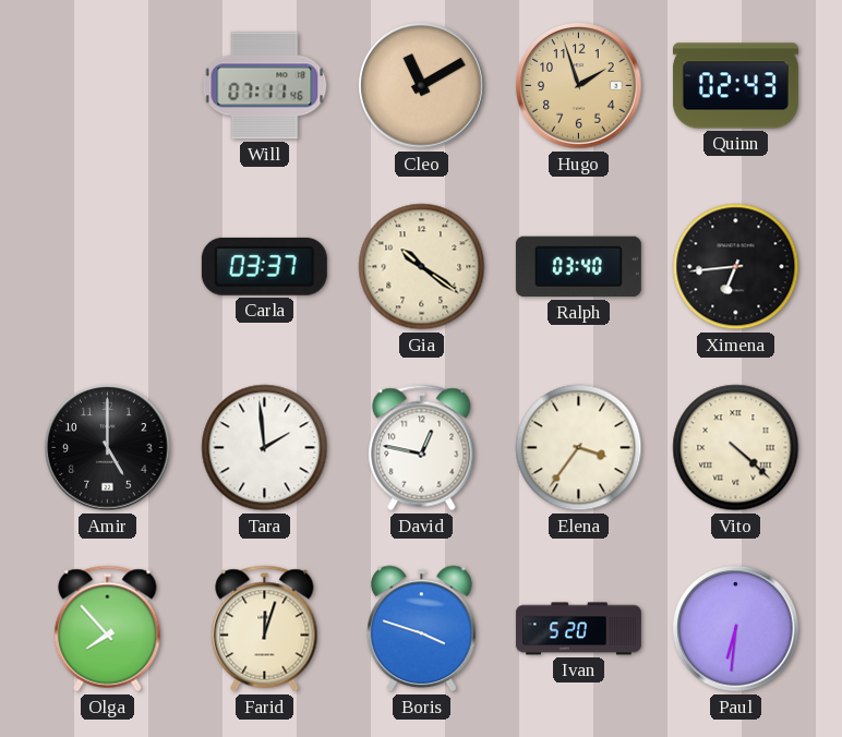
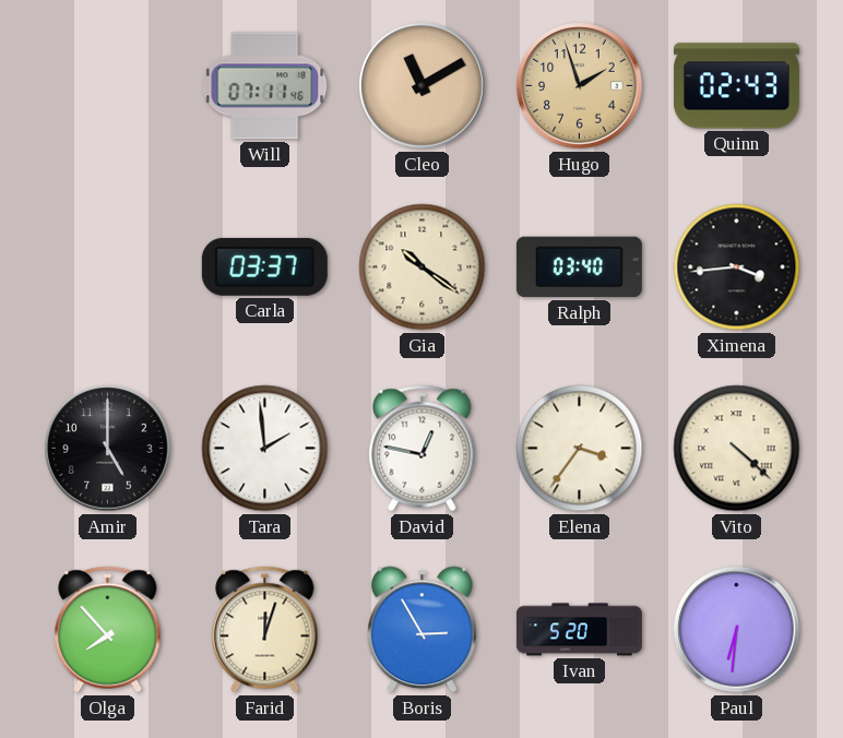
Ximena: 6:44 -> 3:44
Boris: 3:48 -> 2:55
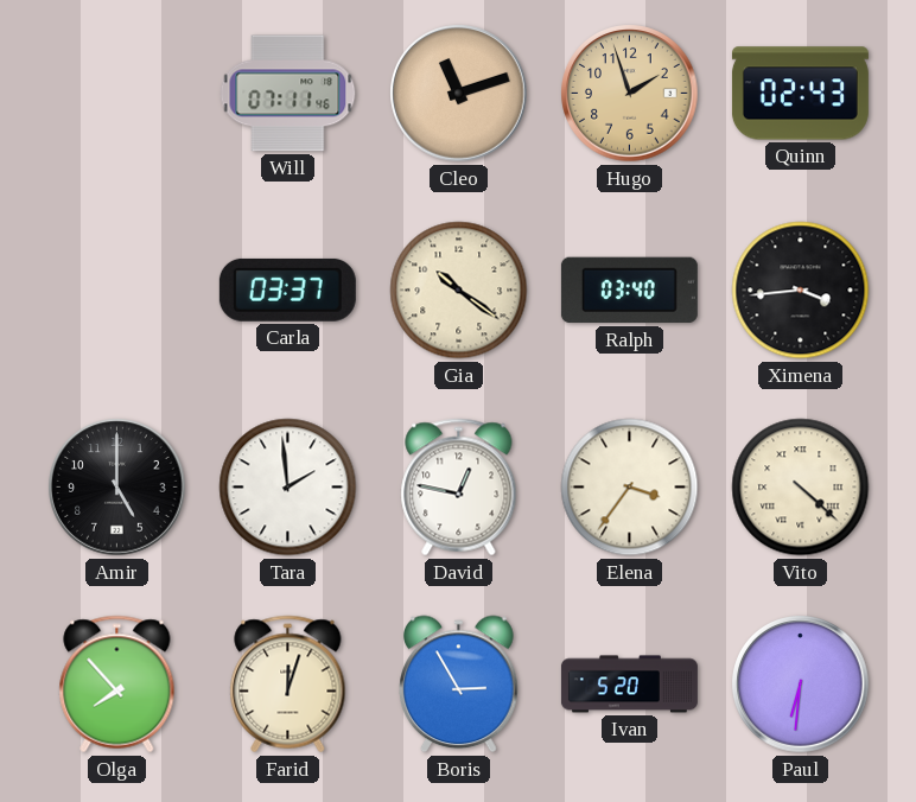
Cleo: 11:10 -> 11:12
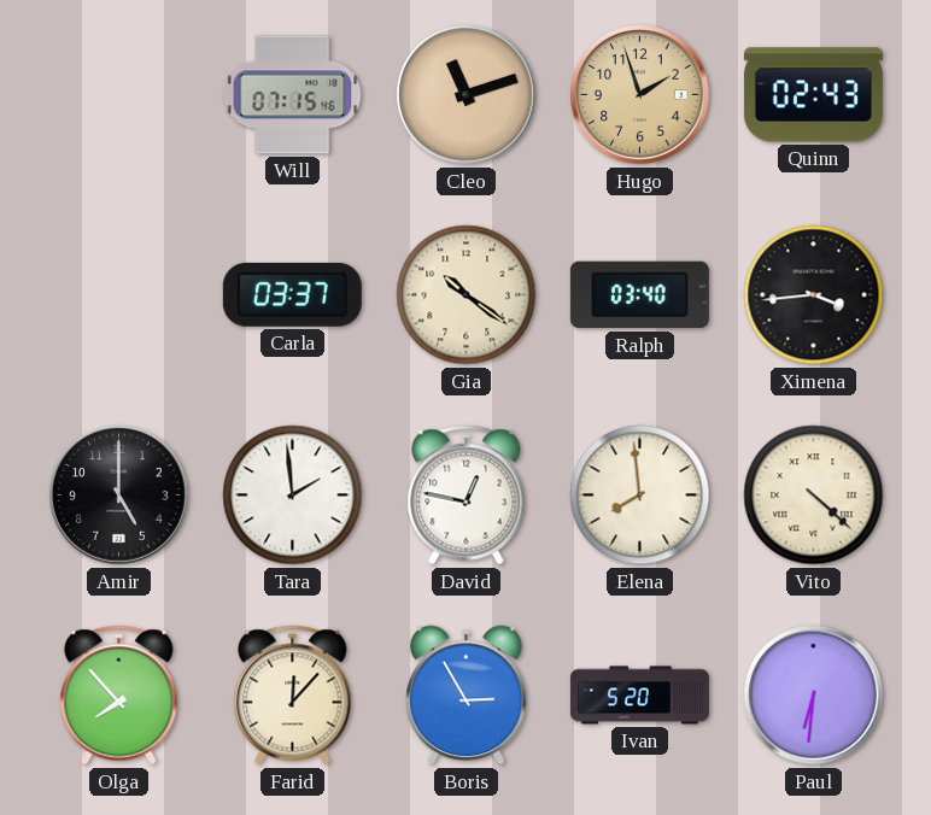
Will: 07:11 -> 07:15
Elena: 3:36 -> 7:59
Farid: 12:03 -> 12:07
